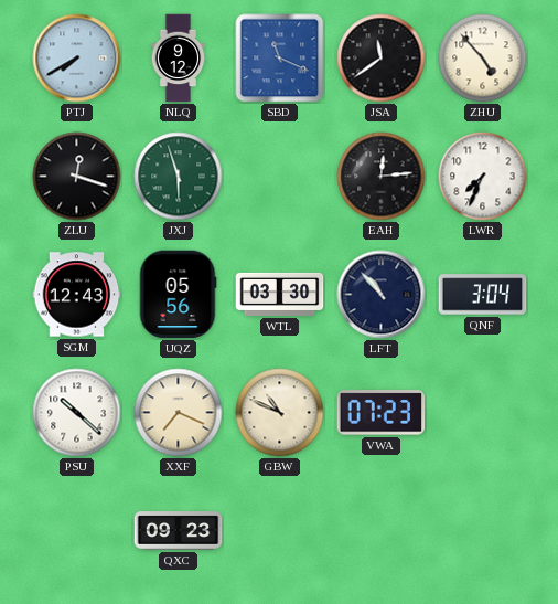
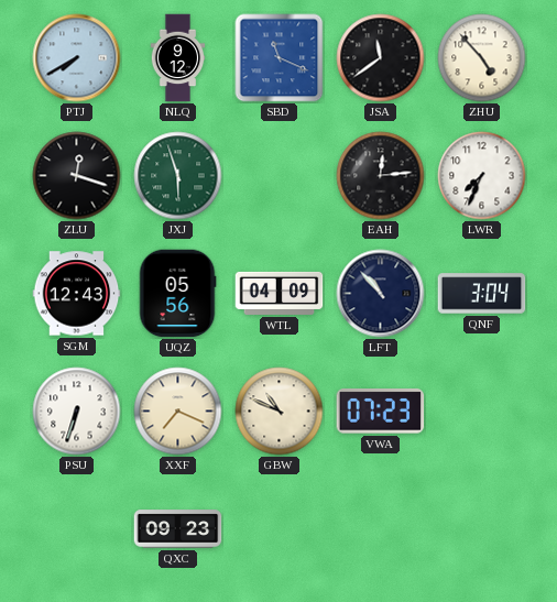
WTL: 03:30 -> 04:09
PSU: 10:22 -> 6:33
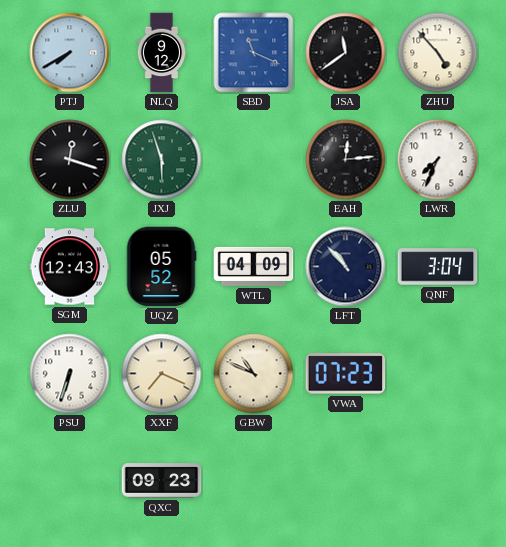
UQZ: 05:56 -> 05:52
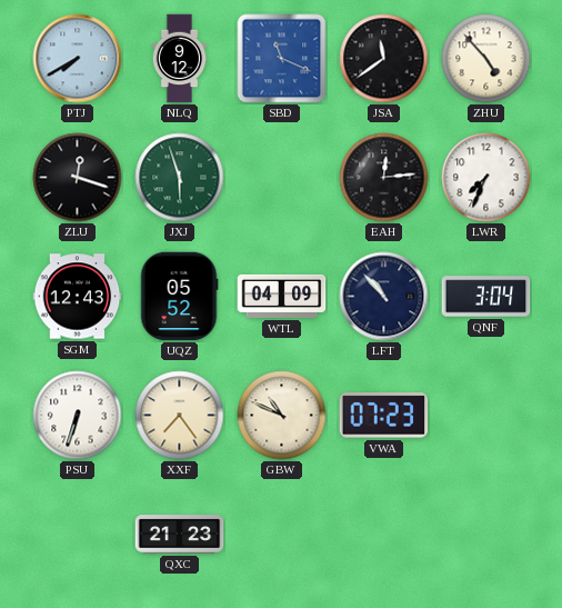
XXF: 7:19 -> 7:24
QXC: 09:23 -> 21:23
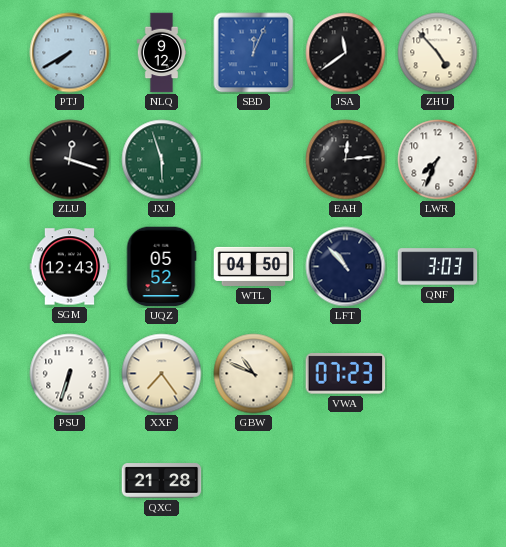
SBD: 11:19 -> 12:04
WTL: 04:09 -> 04:50
QNF: 3:04 -> 3:03
QXC: 21:23 -> 21:28
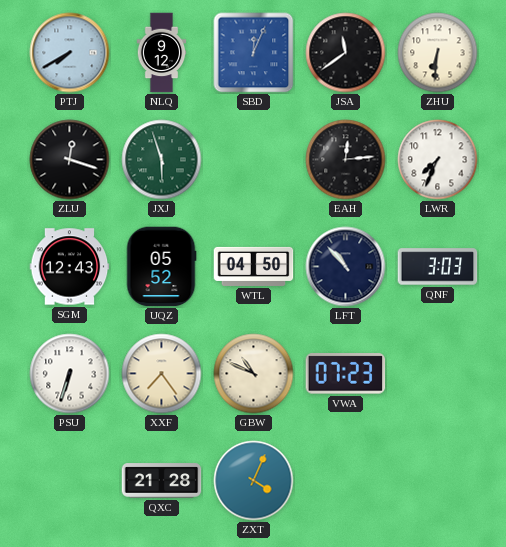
ZHU: 4:53 -> 6:31
ZXT: none -> 4:04
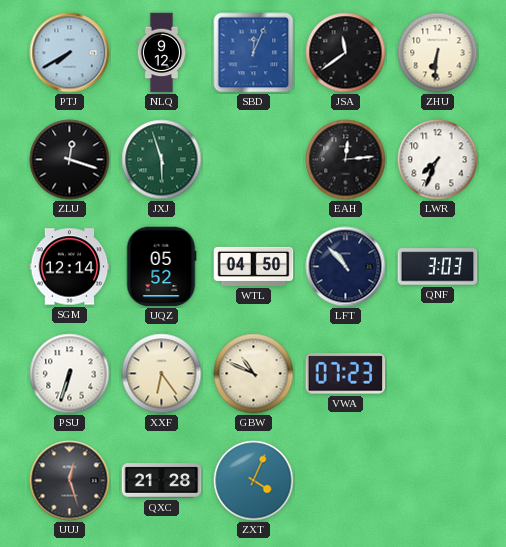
SGM: 12:43 -> 12:14
XXF: 7:24 -> 6:24
UUJ: none -> 12:27
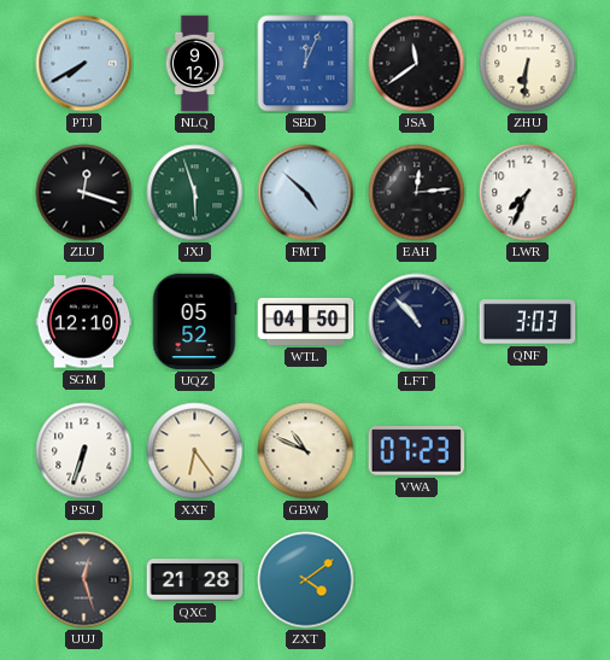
FMT: none -> 4:52
SGM: 12:14 -> 12:10
ZXT: 4:04 -> 4:09
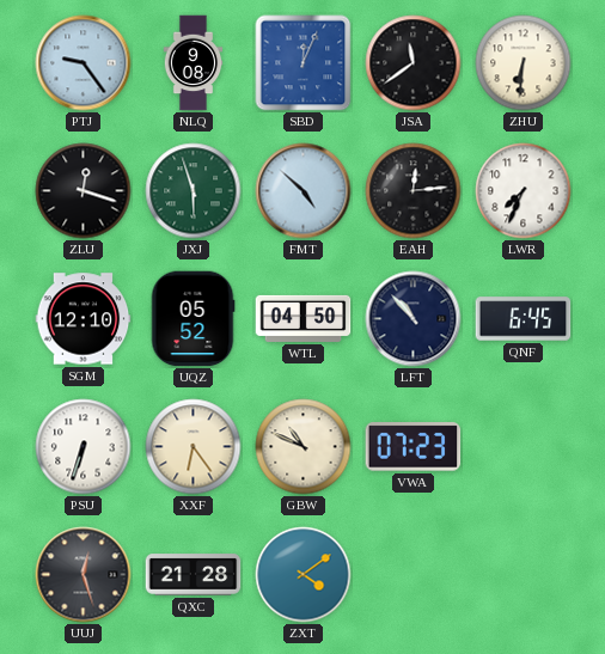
PTJ: 7:40 -> 9:24
NLQ: 9:12 -> 9:08
QNF: 3:03 -> 6:45
